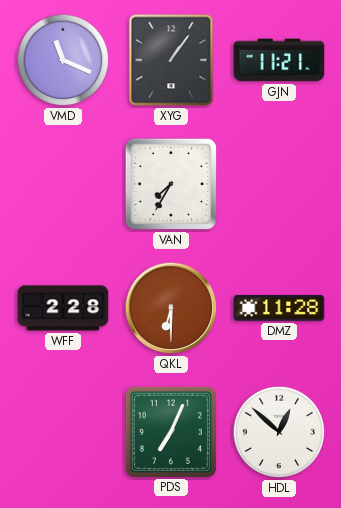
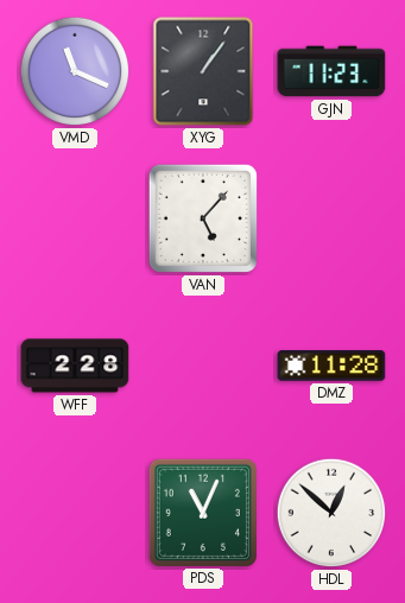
GJN: 11:21 -> 11:23
VAN: 7:35 -> 5:07
QKL: 6:30 -> none
PDS: 7:04 -> 11:04
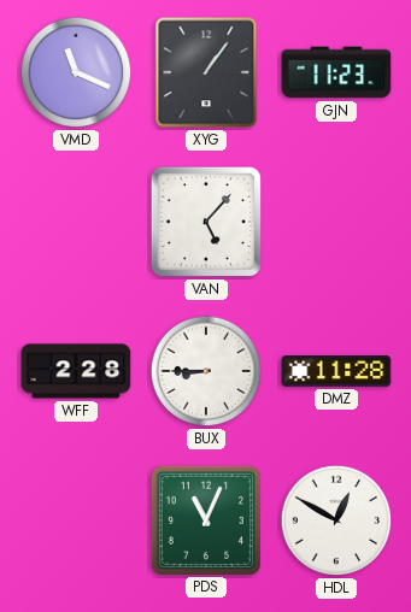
BUX: none -> 8:45
HDL: 12:52 -> 12:50
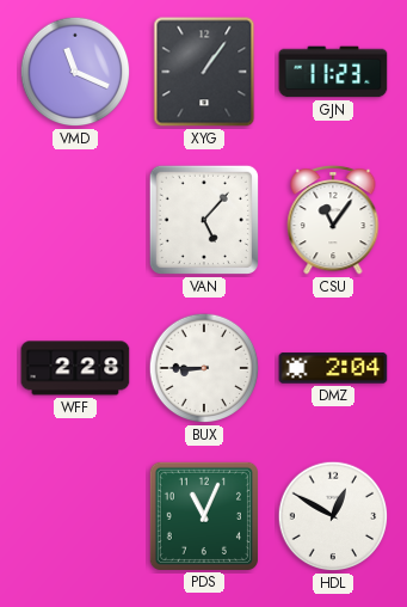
CSU: none -> 11:06
DMZ: 11:28 -> 2:04
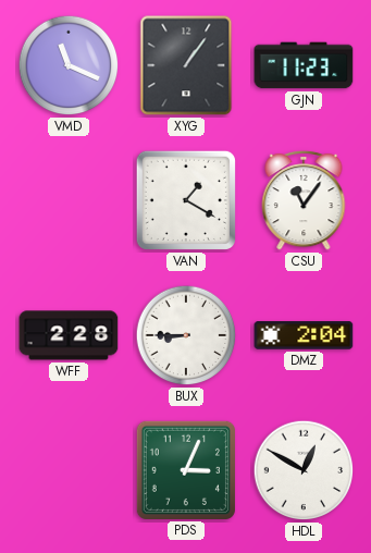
VAN: 5:07 -> 1:20
PDS: 11:04 -> 3:04
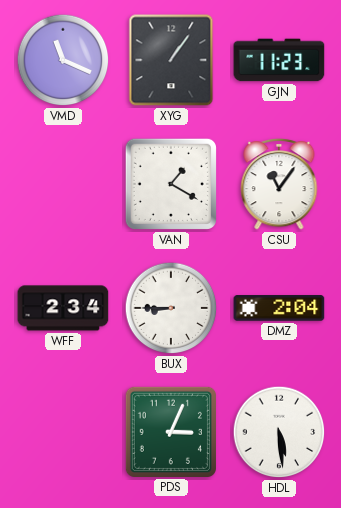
WFF: 2:28 -> 2:34
HDL: 12:50 -> 5:29
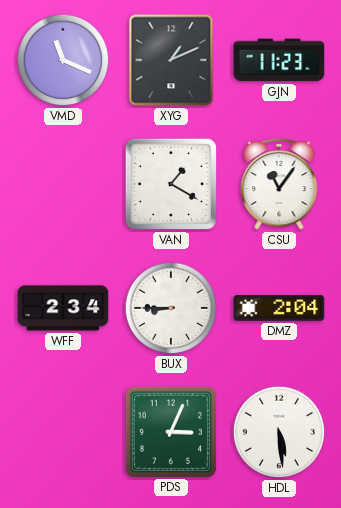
XYG: 1:06 -> 1:11
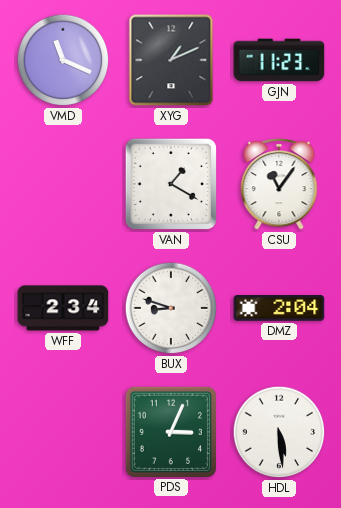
BUX: 8:45 -> 8:48
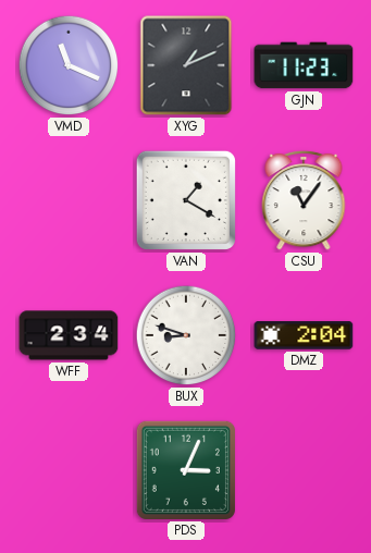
HDL: 5:29 -> none
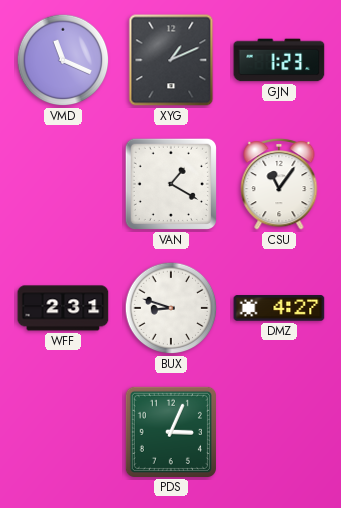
GJN: 11:23 -> 1:23
WFF: 2:34 -> 2:31
DMZ: 2:04 -> 4:27
